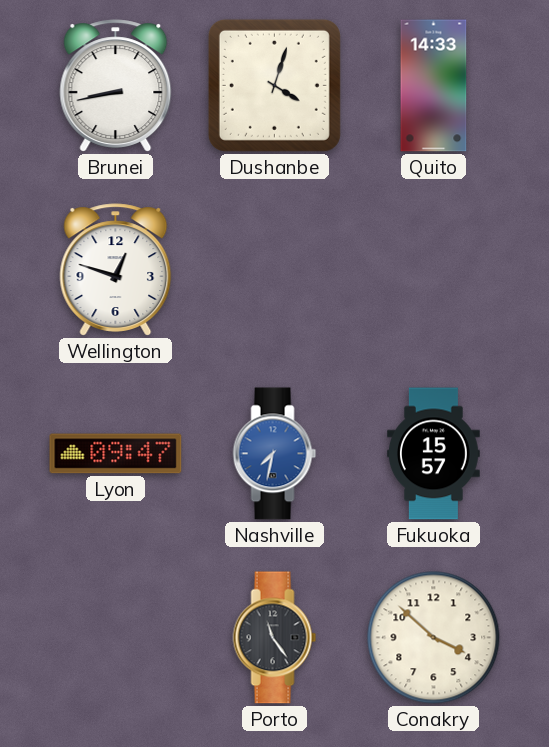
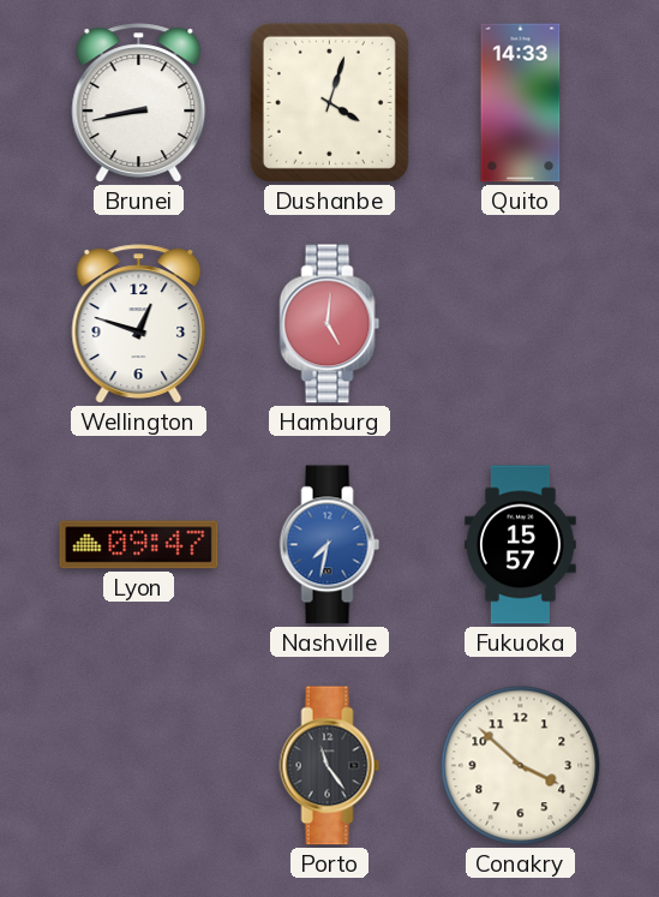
Hamburg: none -> 5:01
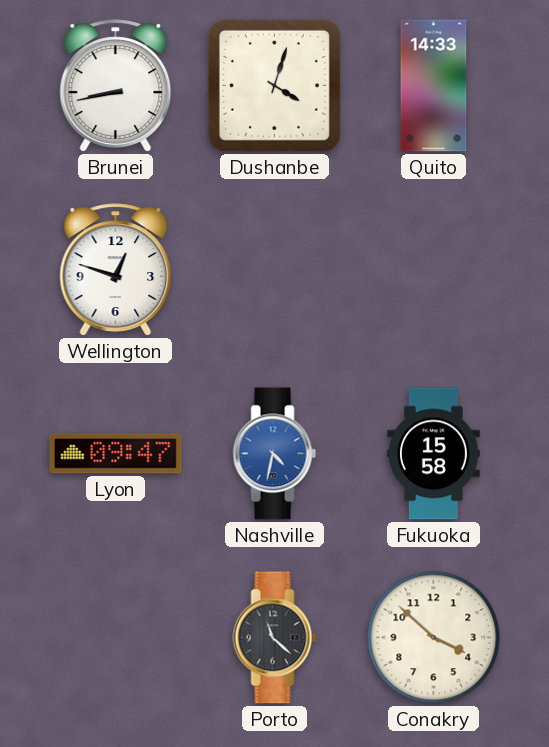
Hamburg: 5:01 -> none
Nashville: 7:32 -> 4:32
Fukuoka: 15:57 -> 15:58
Porto: 11:24 -> 11:22
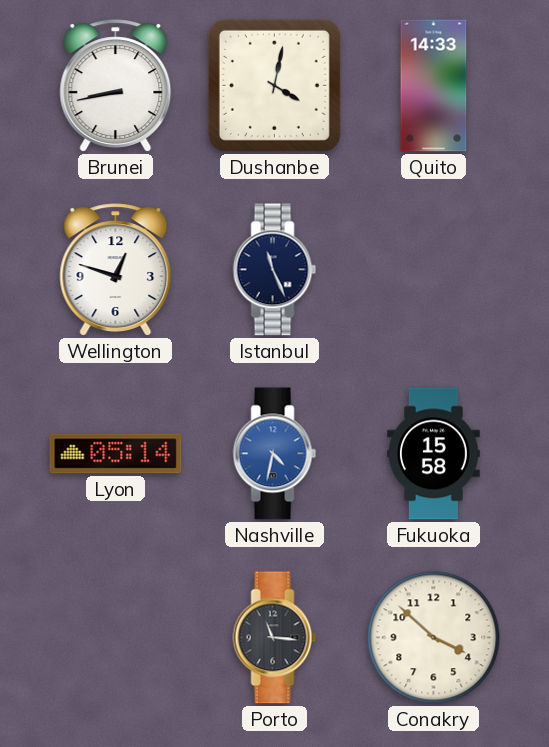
Dushanbe: 4:03 -> 4:02
Istanbul: none -> 11:26
Lyon: 09:47 -> 05:14
Porto: 11:22 -> 11:16
